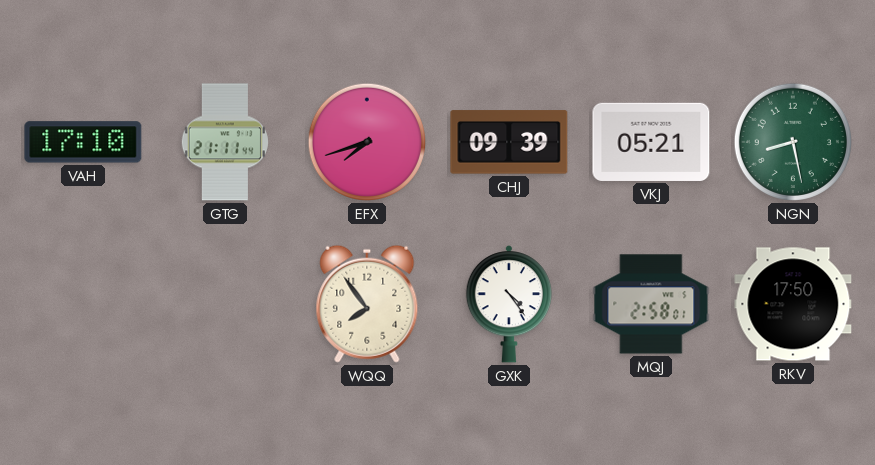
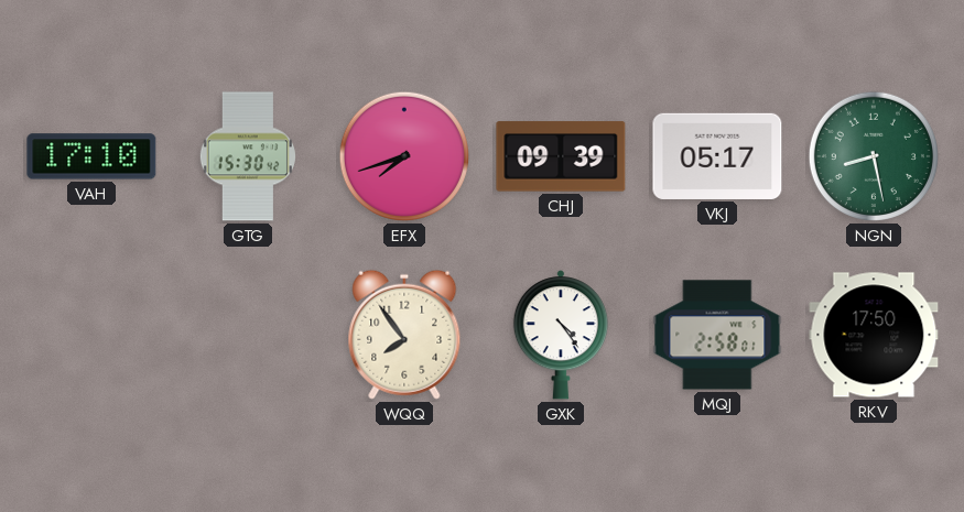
GTG: 21:11 -> 15:30
VKJ: 05:21 -> 05:17
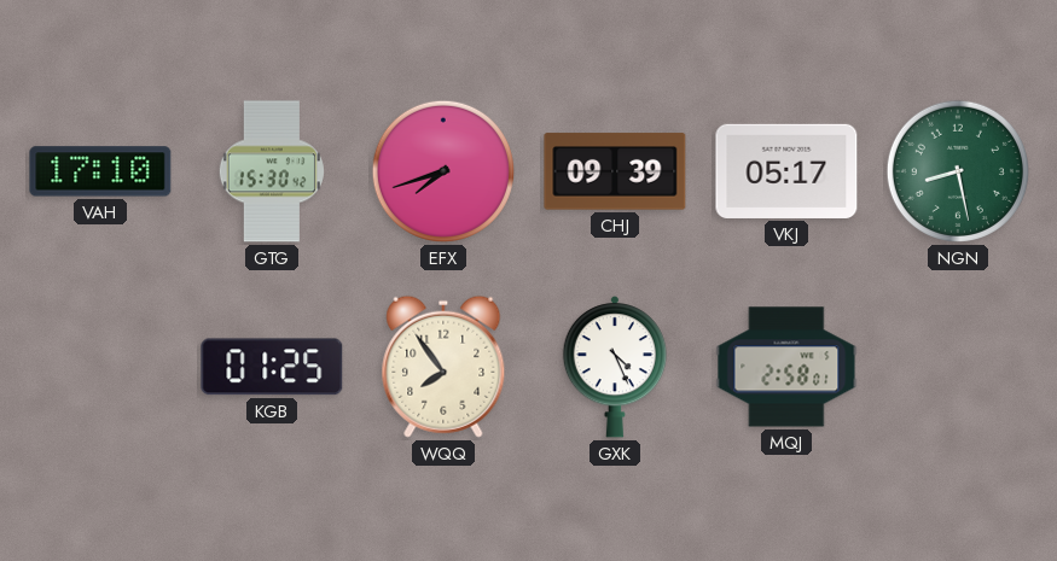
KGB: none -> 01:25
GXK: 4:24 -> 4:26
RKV: 17:50 -> none
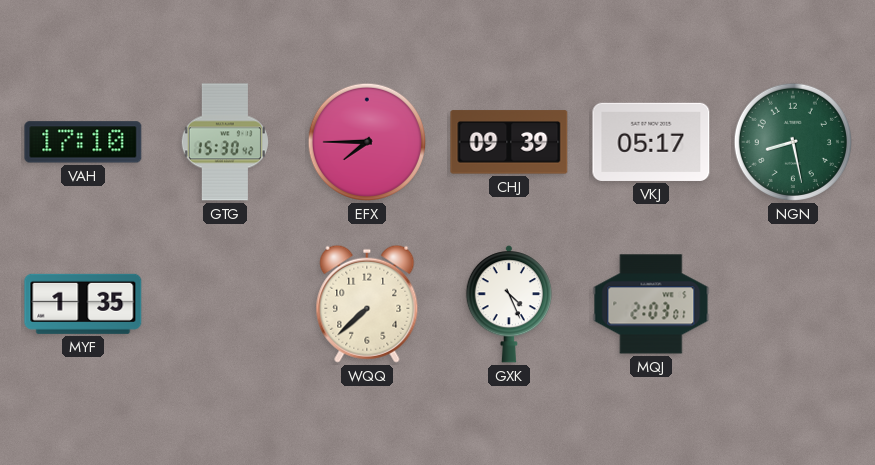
EFX: 7:42 -> 7:45
MYF: none -> 1:35
KGB: 01:25 -> none
WQQ: 7:54 -> 7:38
MQJ: 2:58 -> 2:03
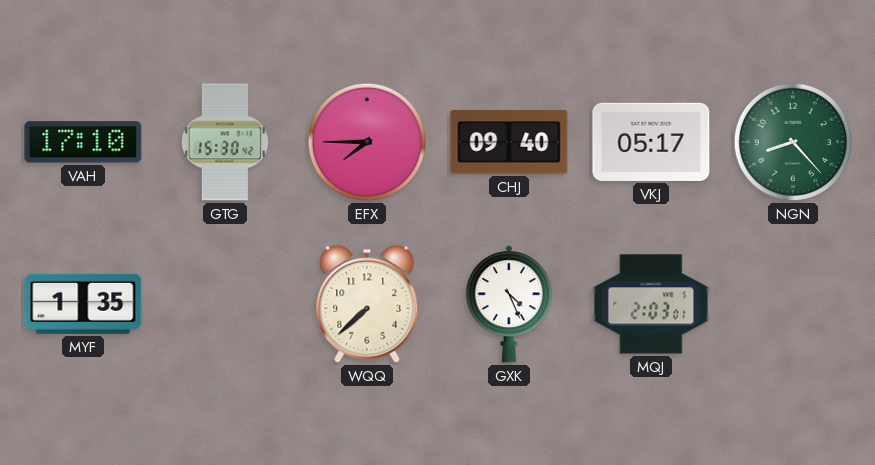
CHJ: 09:39 -> 09:40
NGN: 8:28 -> 8:23
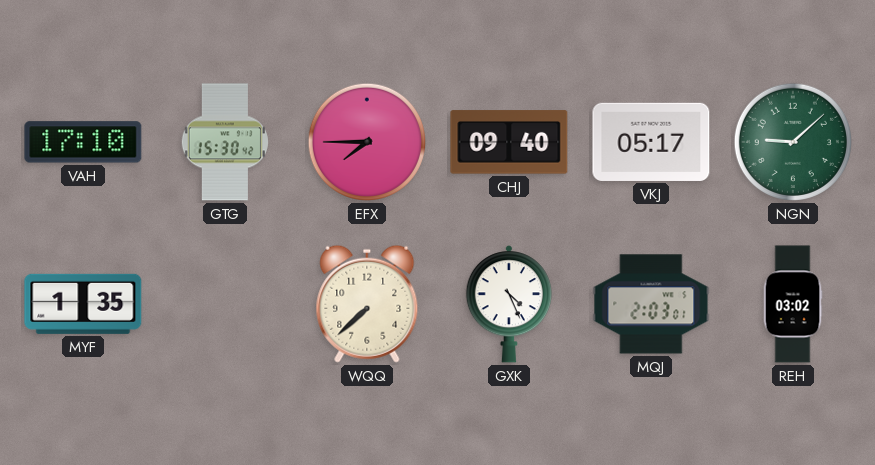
NGN: 8:23 -> 9:08
REH: none -> 03:02
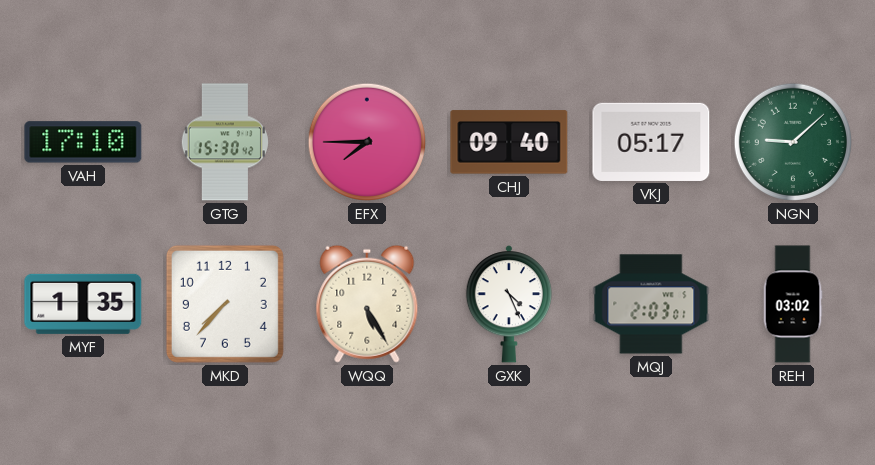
MKD: none -> 7:37
WQQ: 7:38 -> 5:25
